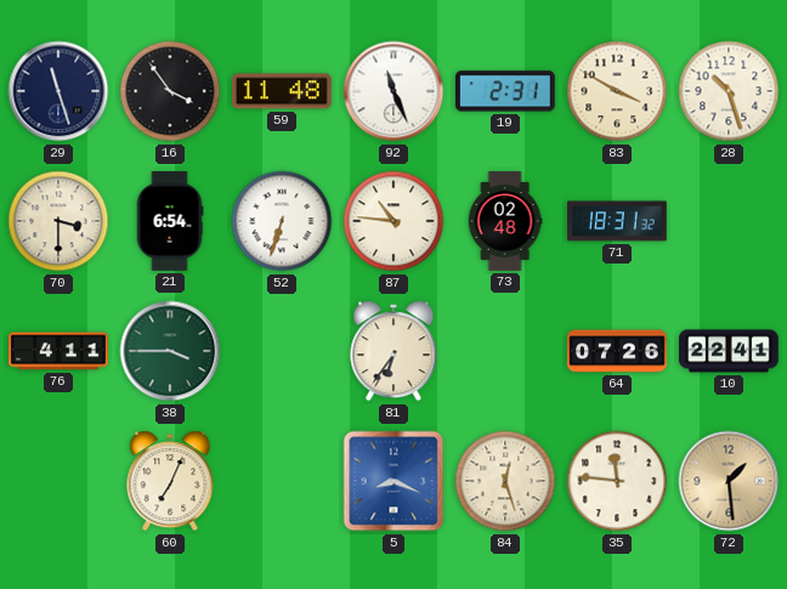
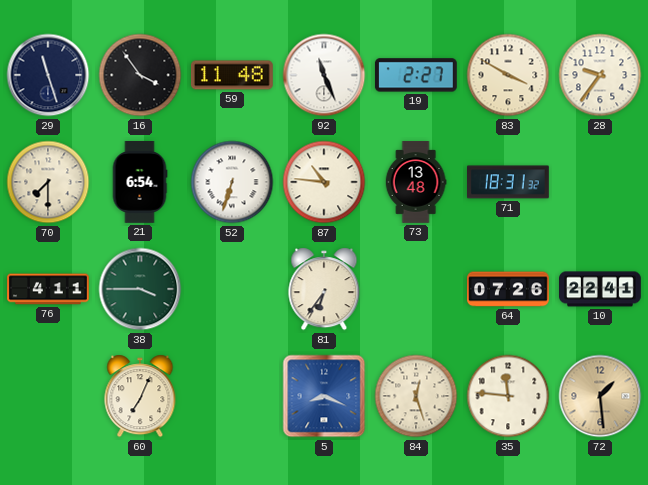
19: 2:31 -> 2:27
28: 10:27 -> 9:36
70: 3:30 -> 7:30
73: 02:48 -> 13:48
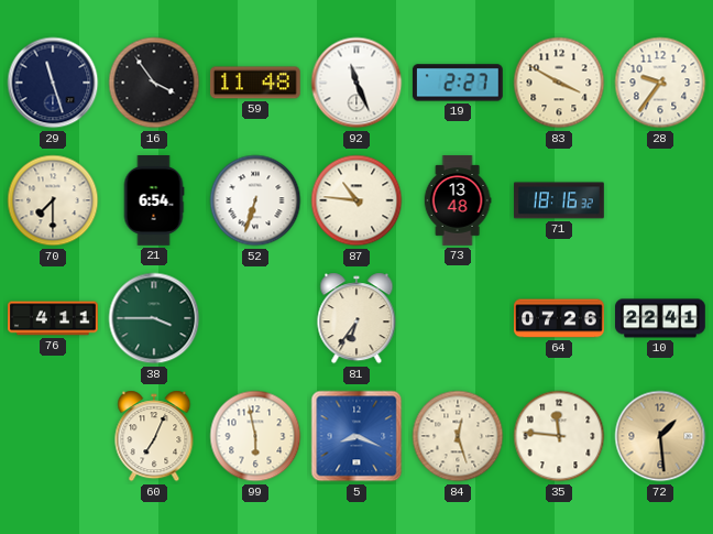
71: 18:31 -> 18:16
99: none -> 5:58
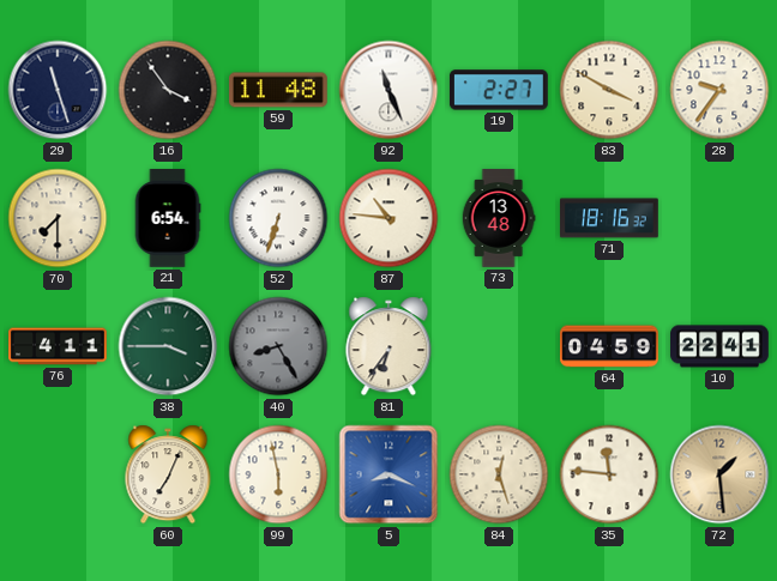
40: none -> 8:25
64: 07:26 -> 04:59
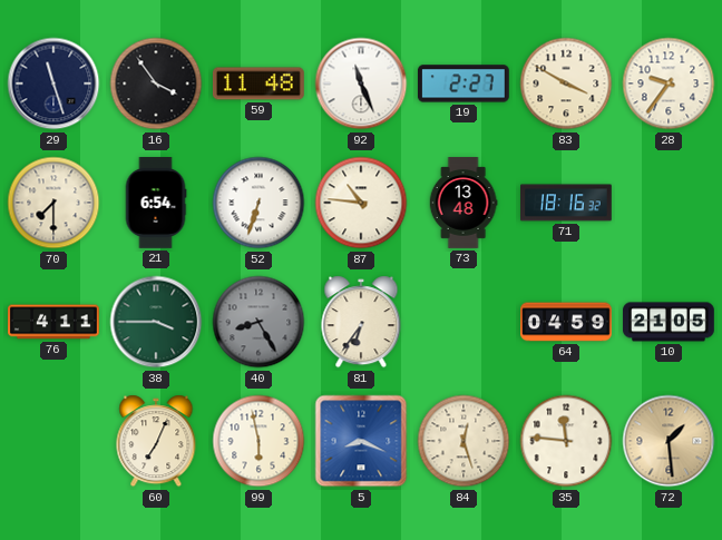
10: 22:41 -> 21:05
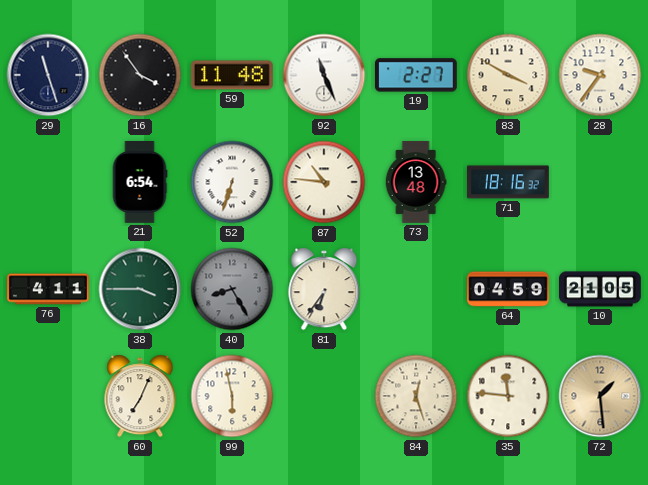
70: 7:30 -> none
5: 8:19 -> none
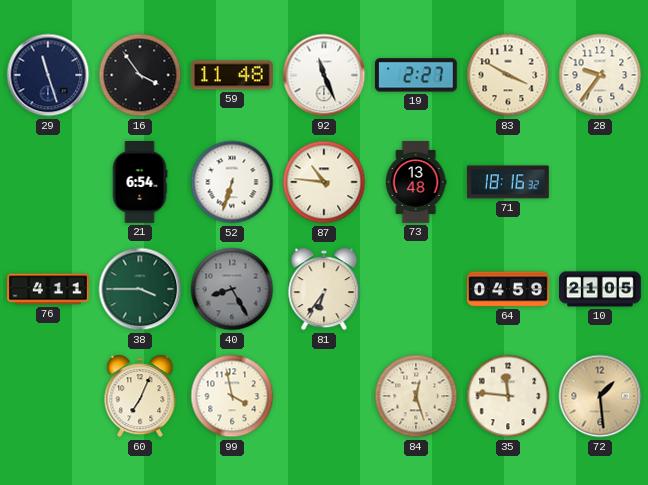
99: 5:58 -> 3:58
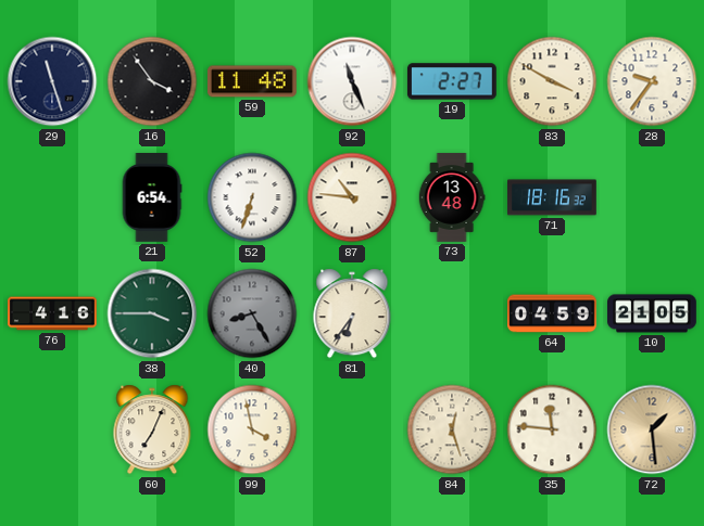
76: 4:11 -> 4:16
